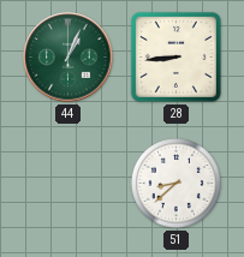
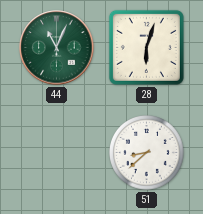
44: 1:04 -> 11:04
28: 8:44 -> 6:03
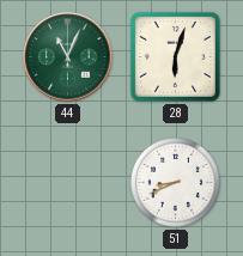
51: 8:38 -> 8:41
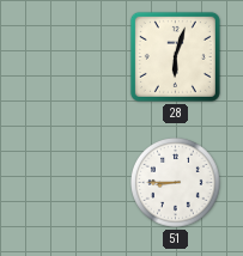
44: 11:04 -> none
51: 8:41 -> 8:45
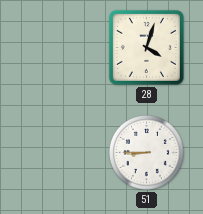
28: 6:03 -> 4:03
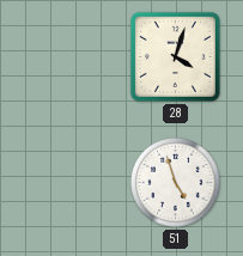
51: 8:45 -> 4:57
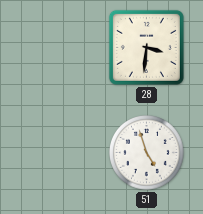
28: 4:03 -> 3:31
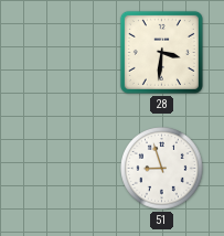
51: 4:57 -> 8:57
